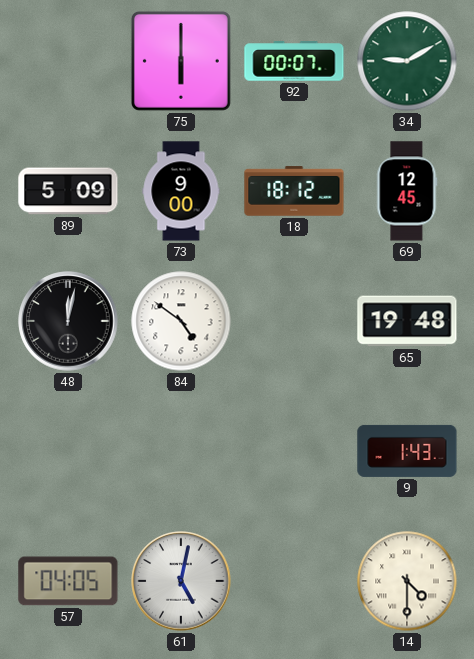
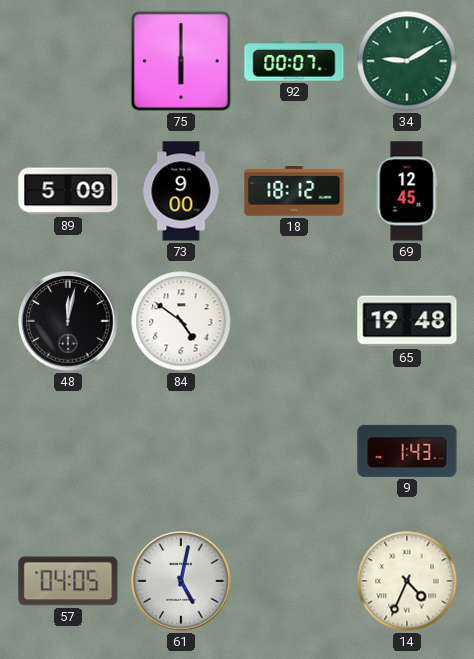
14: 4:30 -> 4:34
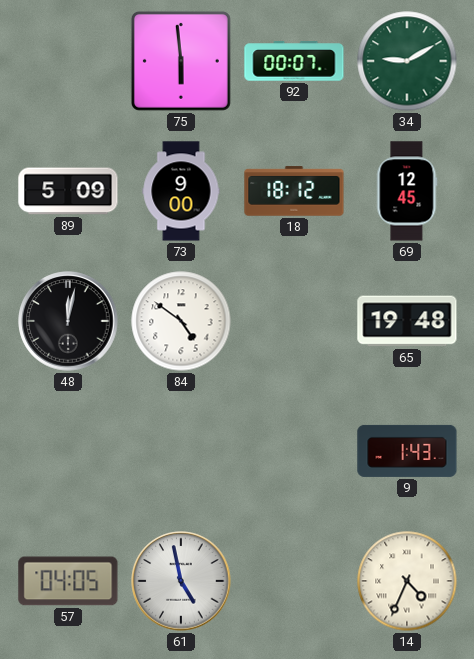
75: 6:00 -> 5:59
61: 5:02 -> 4:58
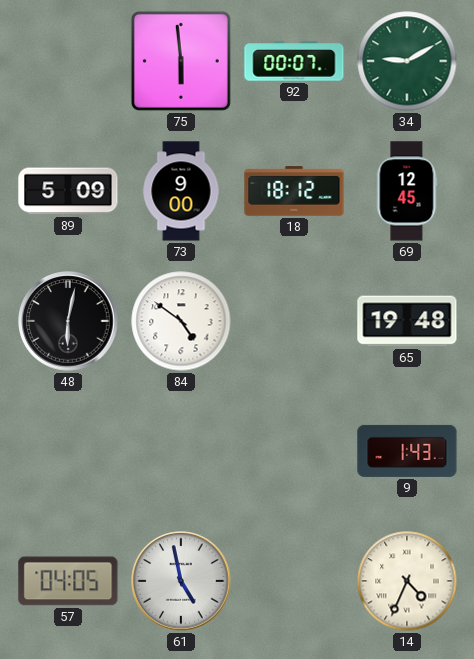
48: 12:02 -> 6:02
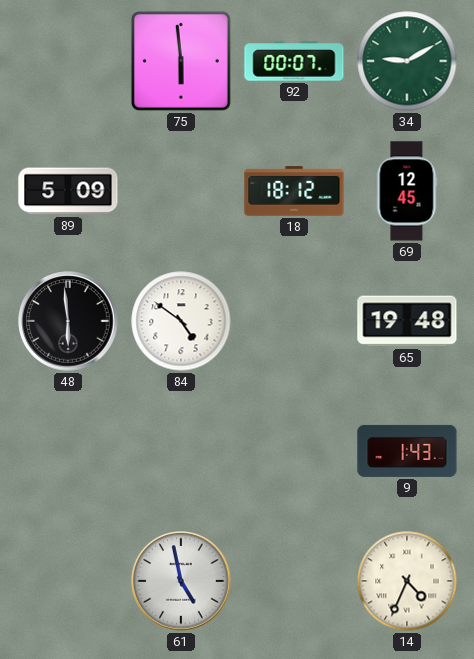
73: 9:00 -> none
48: 6:02 -> 5:59
57: 04:05 -> none
